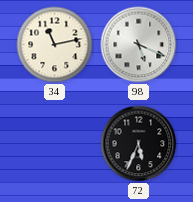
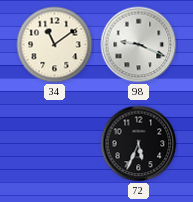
34: 11:13 -> 11:09
98: 5:19 -> 9:19
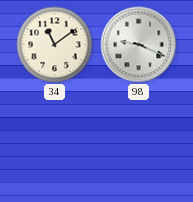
72: 5:34 -> none
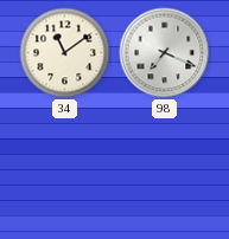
98: 9:19 -> 7:19
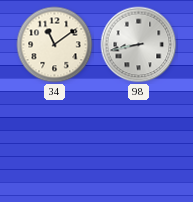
98: 7:19 -> 8:43
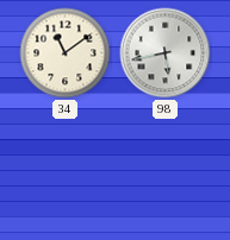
98: 8:43 -> 5:43
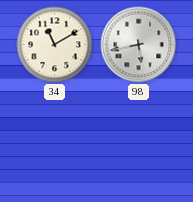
34: 11:09 -> 11:10
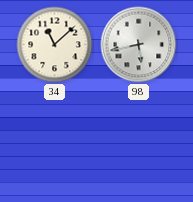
34: 11:10 -> 11:08
